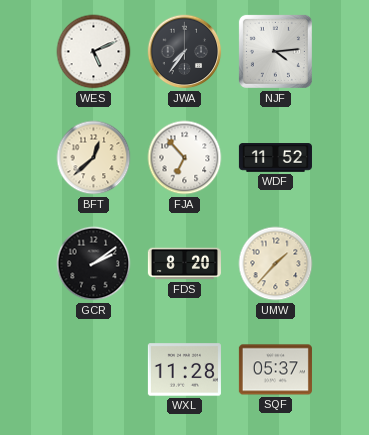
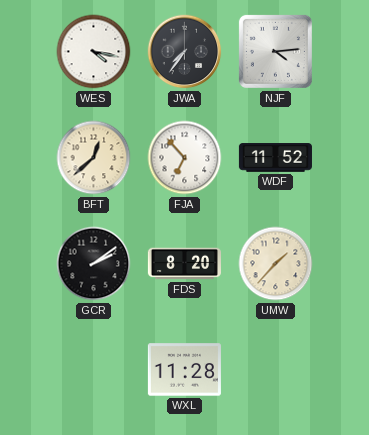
WES: 5:11 -> 4:17
SQF: 05:37 -> none
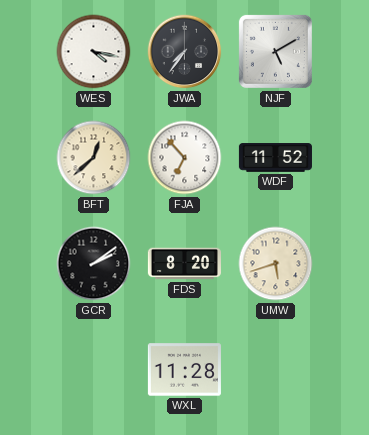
NJF: 4:14 -> 5:10
UMW: 1:37 -> 5:42
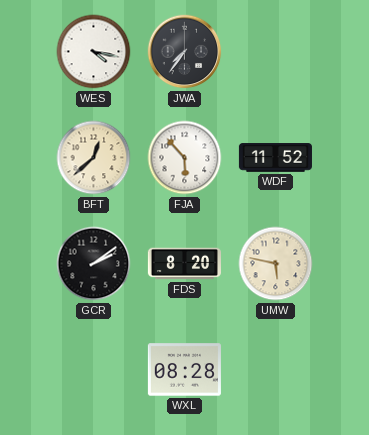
NJF: 5:10 -> none
FJA: 6:53 -> 5:53
UMW: 5:42 -> 5:47
WXL: 11:28 -> 08:28
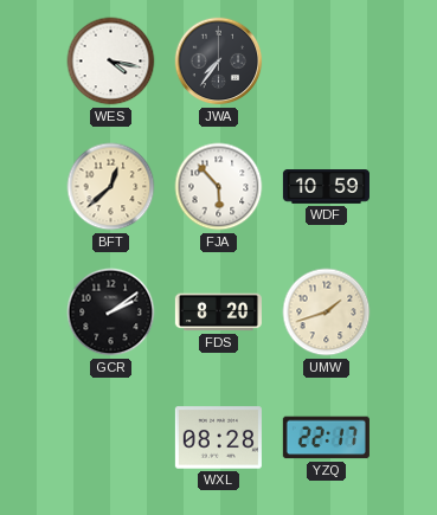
WDF: 11:52 -> 10:59
UMW: 5:47 -> 1:42
YZQ: none -> 22:17
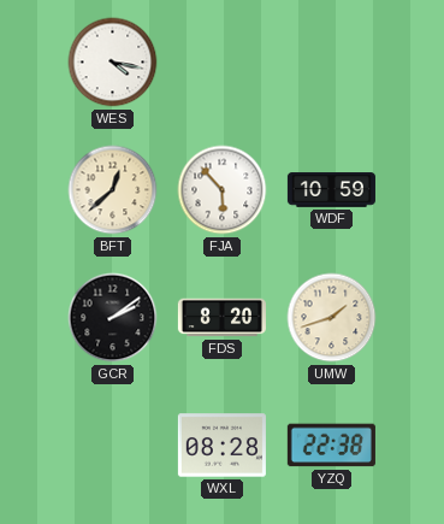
JWA: 7:36 -> none
YZQ: 22:17 -> 22:38
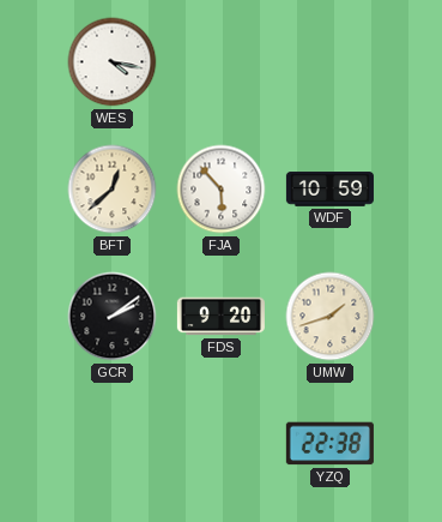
FDS: 8:20 -> 9:20
WXL: 08:28 -> none
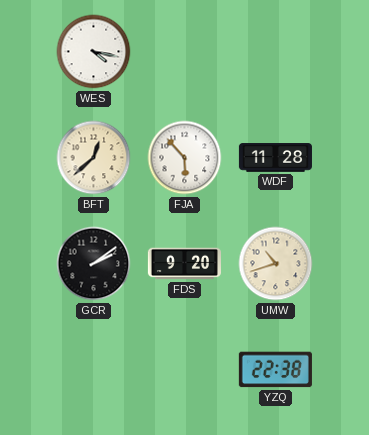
WDF: 10:59 -> 11:28
UMW: 1:42 -> 10:42
